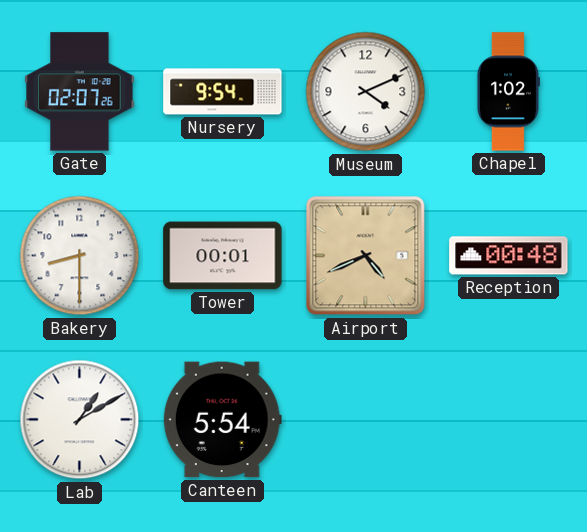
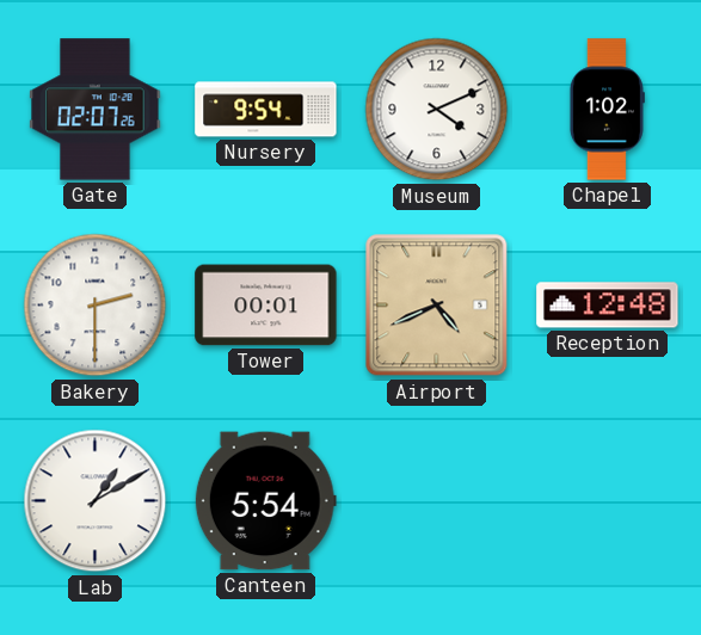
Bakery: 8:30 -> 2:30
Reception: 00:48 -> 12:48
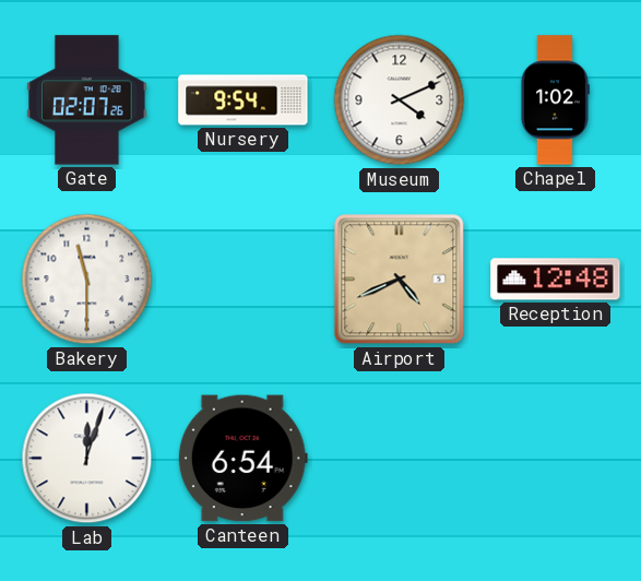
Bakery: 2:30 -> 11:30
Tower: 00:01 -> none
Lab: 1:10 -> 12:03
Canteen: 5:54 -> 6:54
